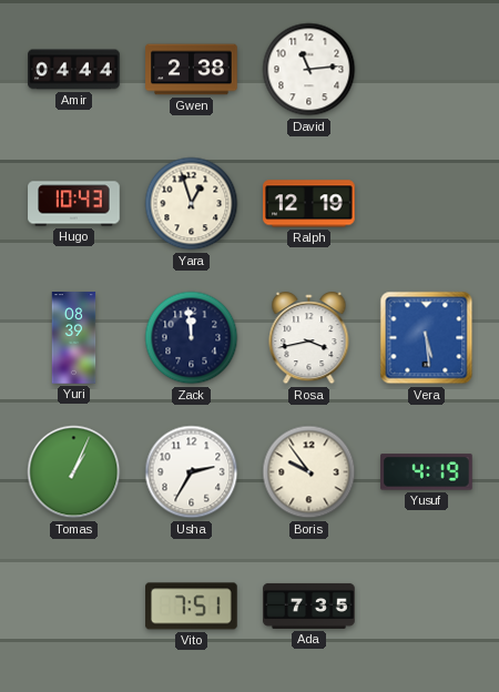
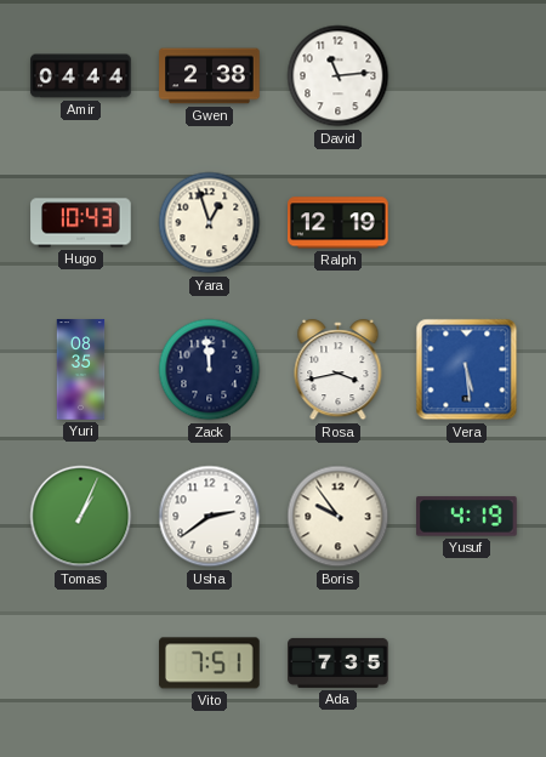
Yuri: 08:39 -> 08:35
Usha: 2:35 -> 2:39
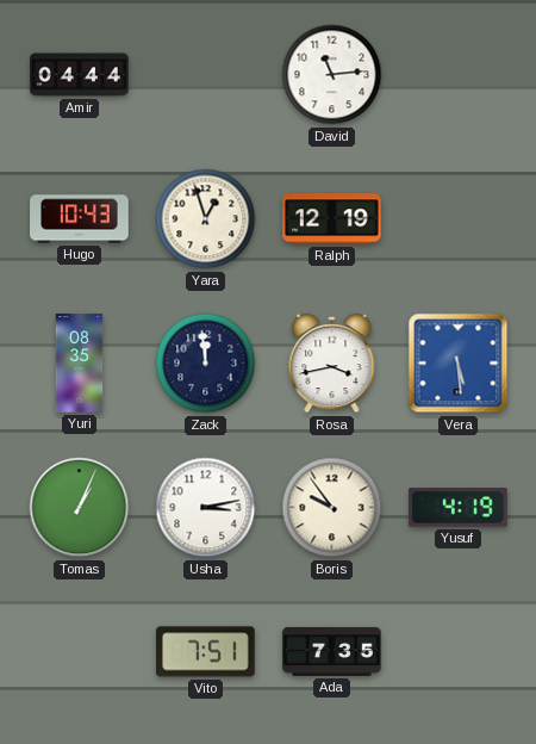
Gwen: 2:38 -> none
Usha: 2:39 -> 3:13
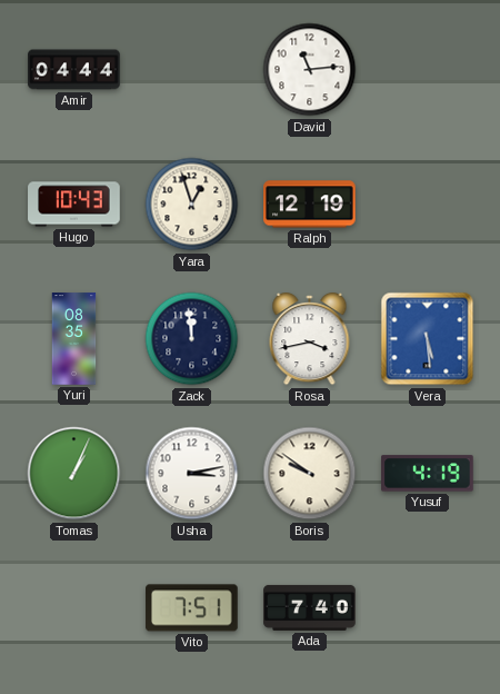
Boris: 9:54 -> 9:51
Ada: 7:35 -> 7:40
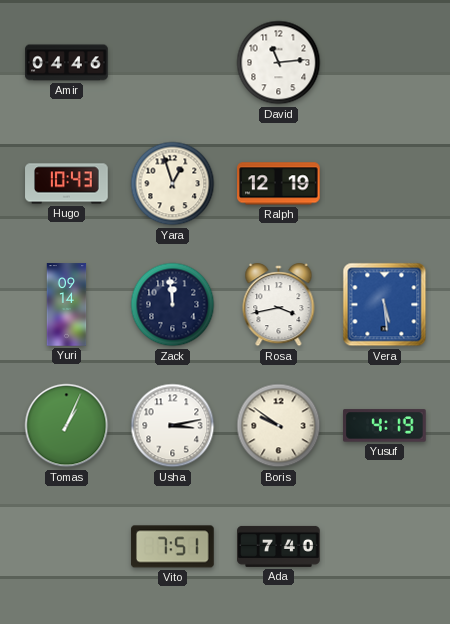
Amir: 04:44 -> 04:46
Yuri: 08:35 -> 09:14
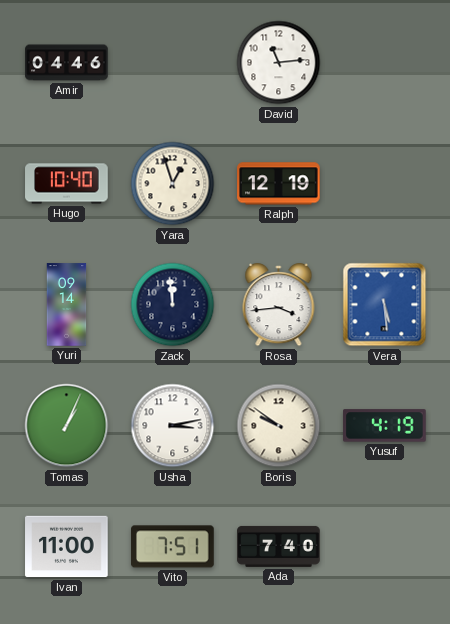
Hugo: 10:43 -> 10:40
Rosa: 3:43 -> 3:44
Ivan: none -> 11:00
